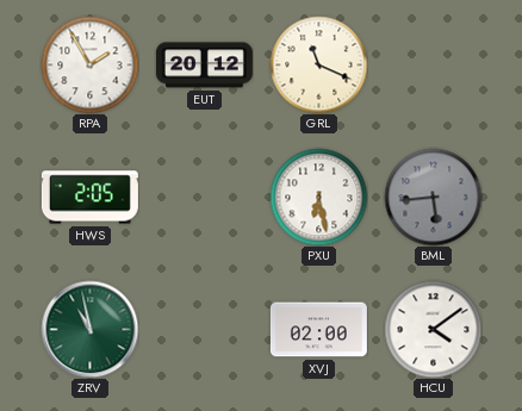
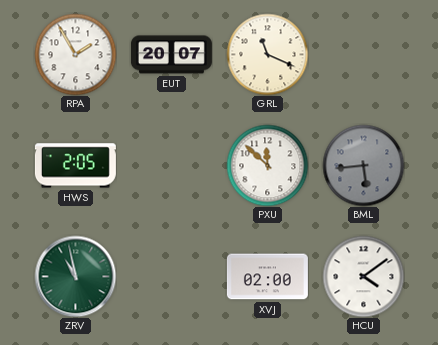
EUT: 20:12 -> 20:07
PXU: 6:28 -> 11:52
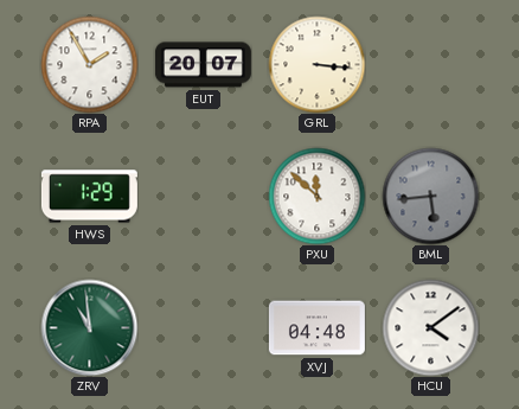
GRL: 11:19 -> 3:16
HWS: 2:05 -> 1:29
ZRV: 10:58 -> 10:59
XVJ: 02:00 -> 04:48
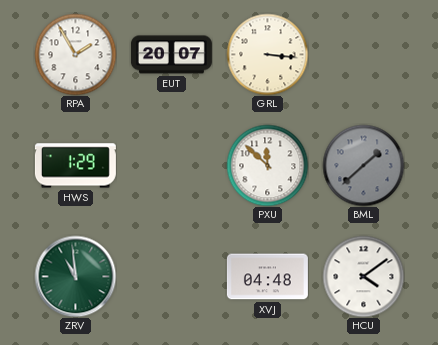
BML: 5:44 -> 1:38
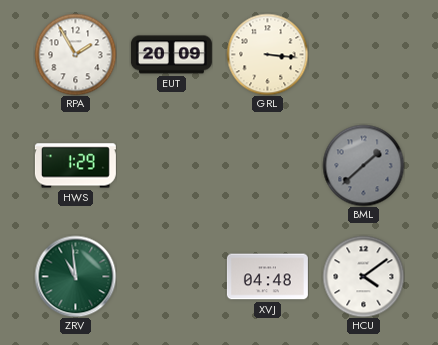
EUT: 20:07 -> 20:09
PXU: 11:52 -> none
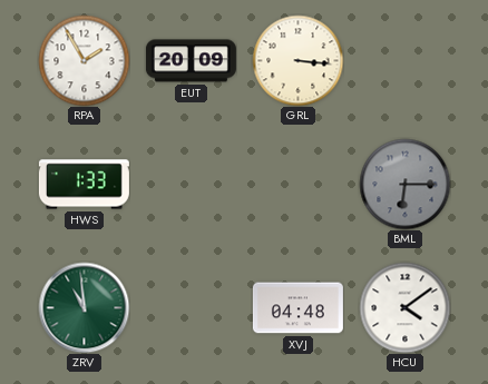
HWS: 1:29 -> 1:33
BML: 1:38 -> 6:15
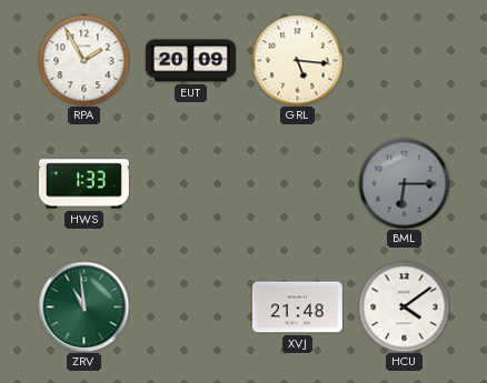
GRL: 3:16 -> 5:16
XVJ: 04:48 -> 21:48
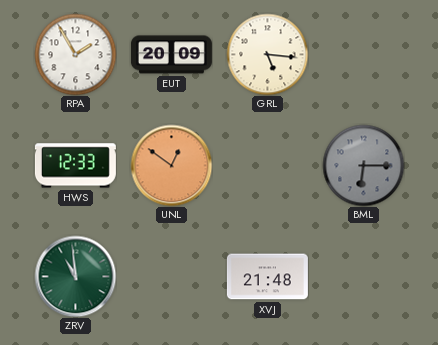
HWS: 1:33 -> 12:33
UNL: none -> 12:51
HCU: 4:09 -> none
